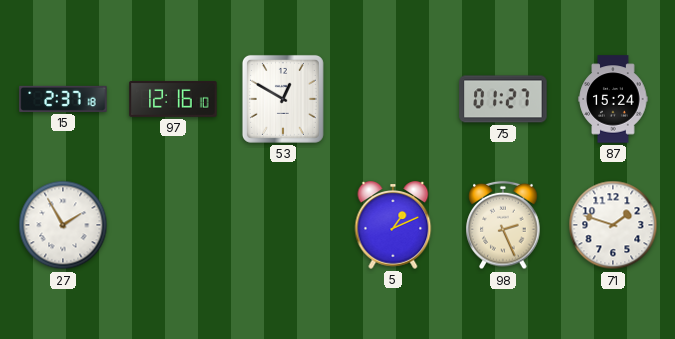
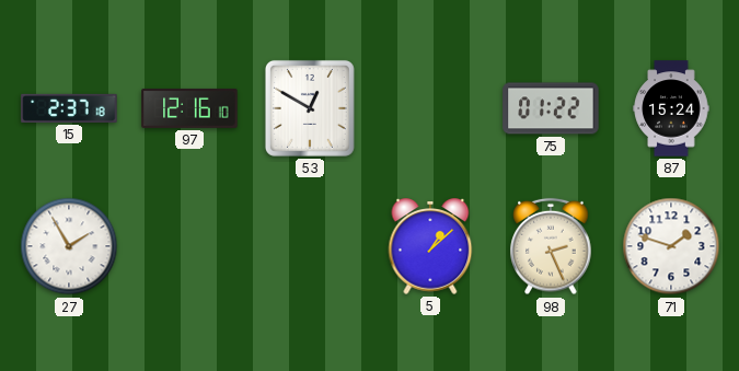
75: 01:27 -> 01:22
5: 1:11 -> 1:08
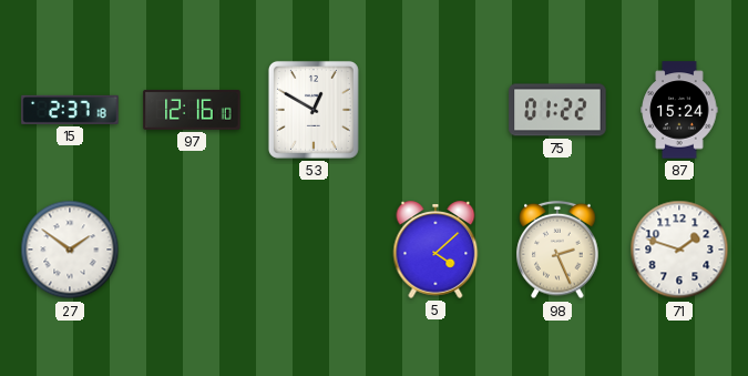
27: 1:55 -> 1:51
5: 1:08 -> 4:08
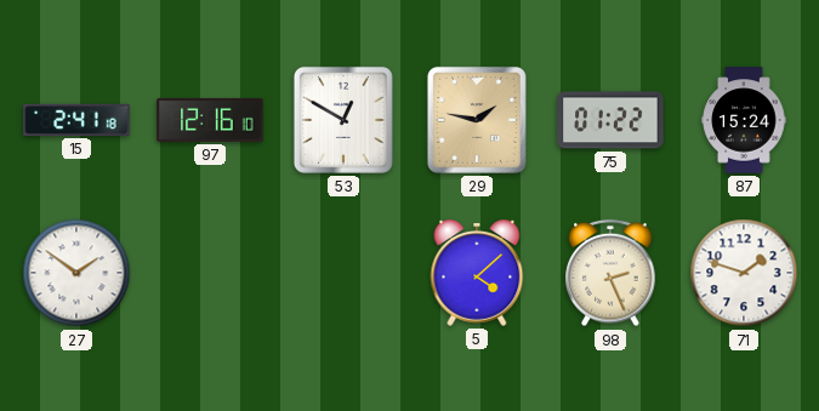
15: 2:37 -> 2:41
29: none -> 1:47
